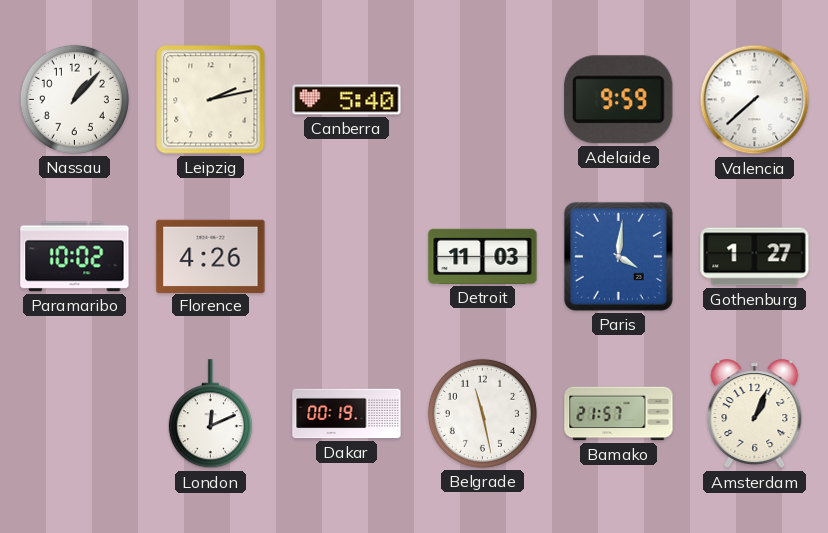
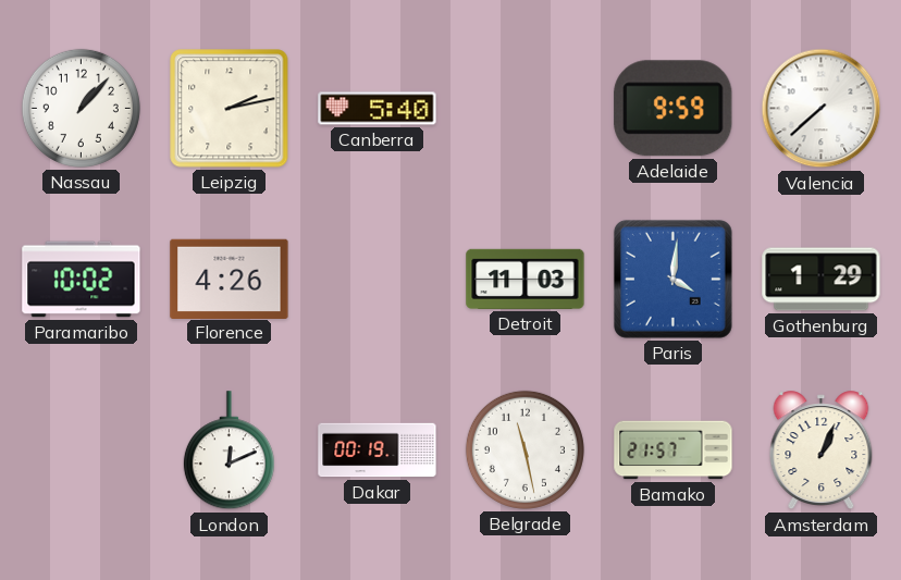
Gothenburg: 1:27 -> 1:29
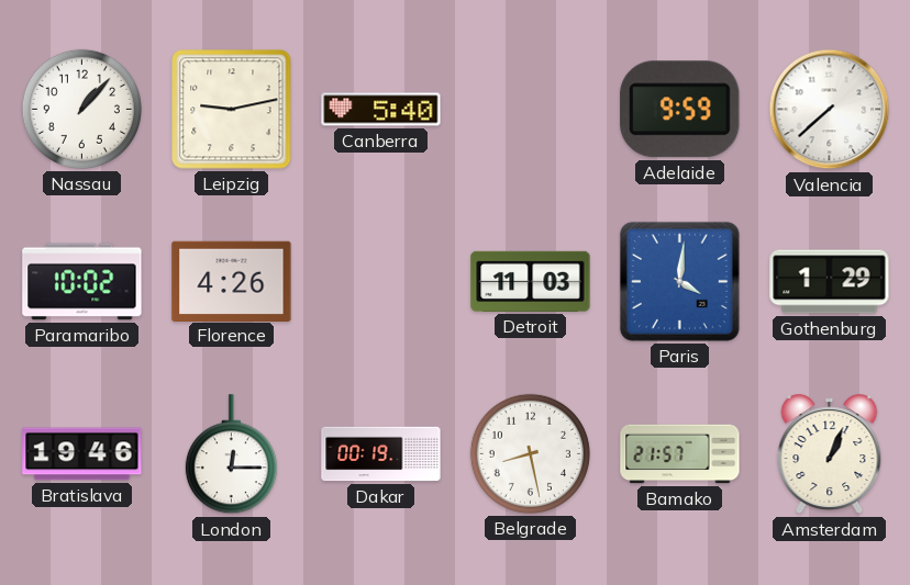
Leipzig: 2:13 -> 9:13
Bratislava: none -> 19:46
London: 12:11 -> 12:15
Belgrade: 11:28 -> 8:28
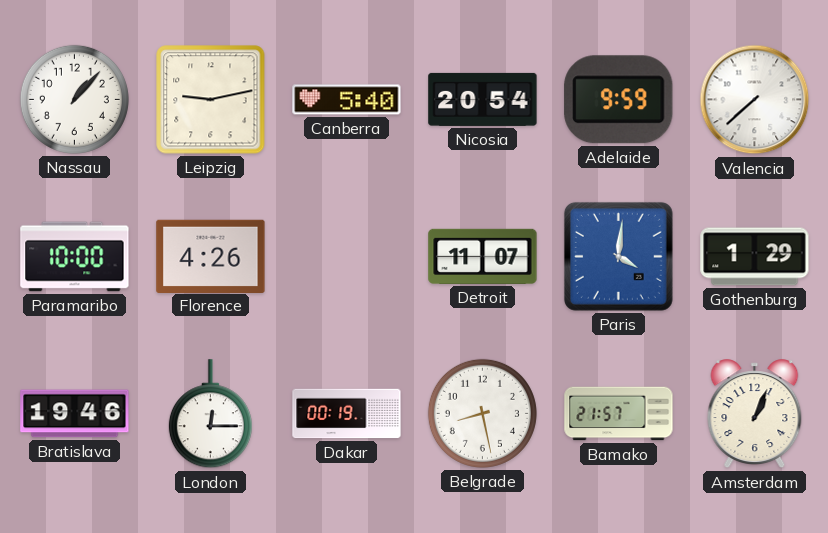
Nicosia: none -> 20:54
Paramaribo: 10:02 -> 10:00
Detroit: 11:03 -> 11:07
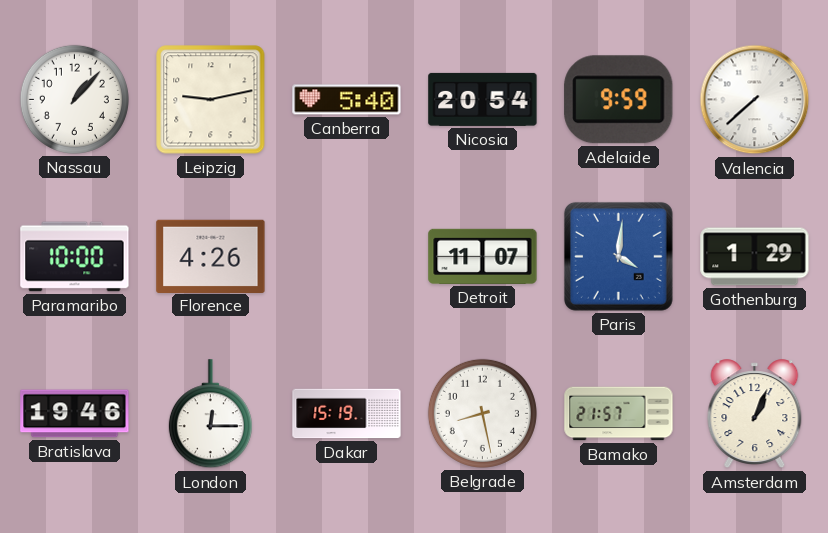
Dakar: 00:19 -> 15:19
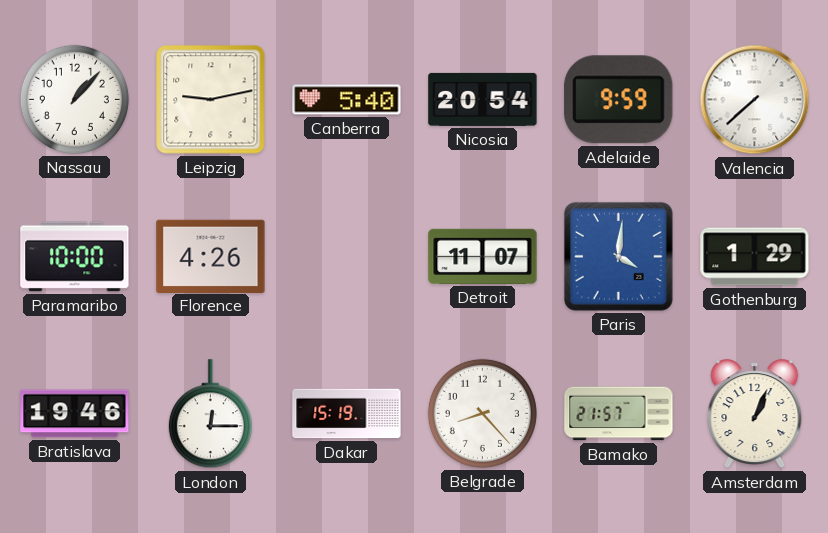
Belgrade: 8:28 -> 8:23
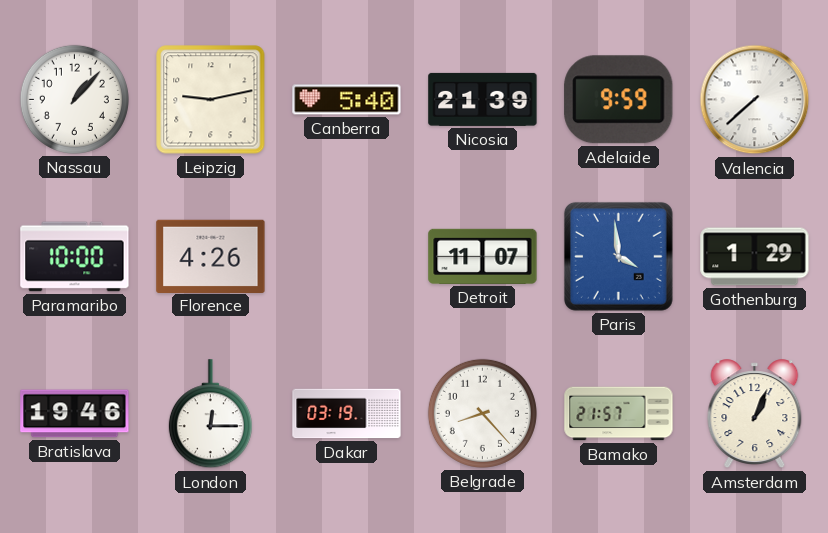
Nicosia: 20:54 -> 21:39
Paris: 4:01 -> 3:59
Dakar: 15:19 -> 03:19
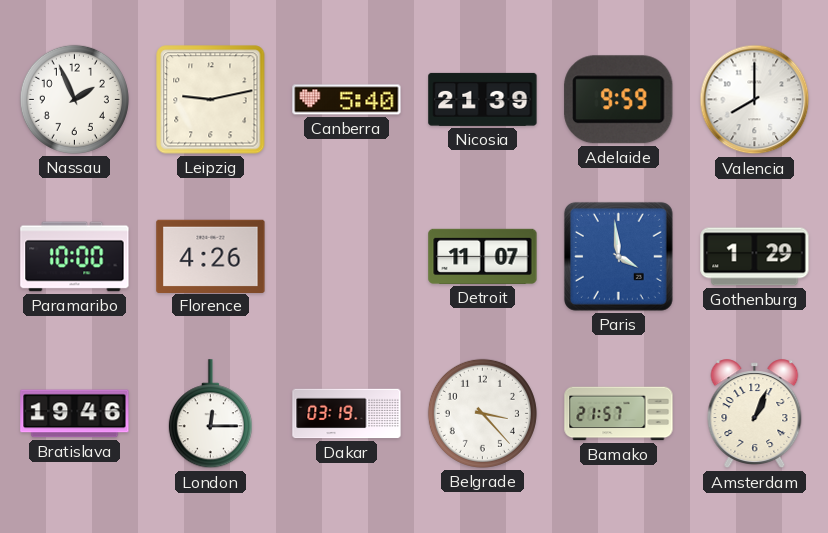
Nassau: 1:07 -> 1:56
Valencia: 7:38 -> 8:00
Belgrade: 8:23 -> 3:23
